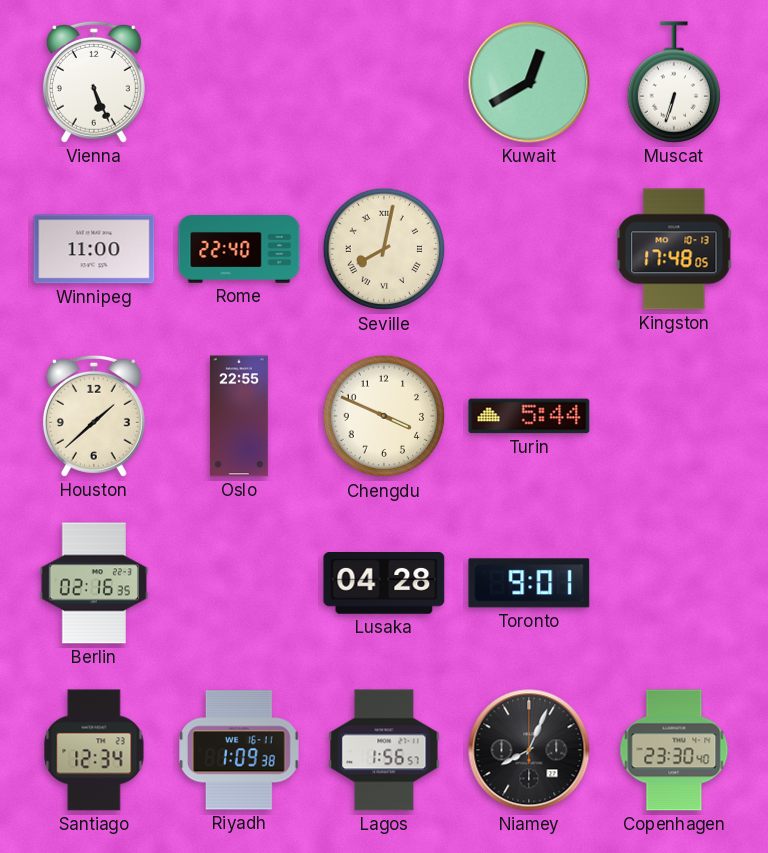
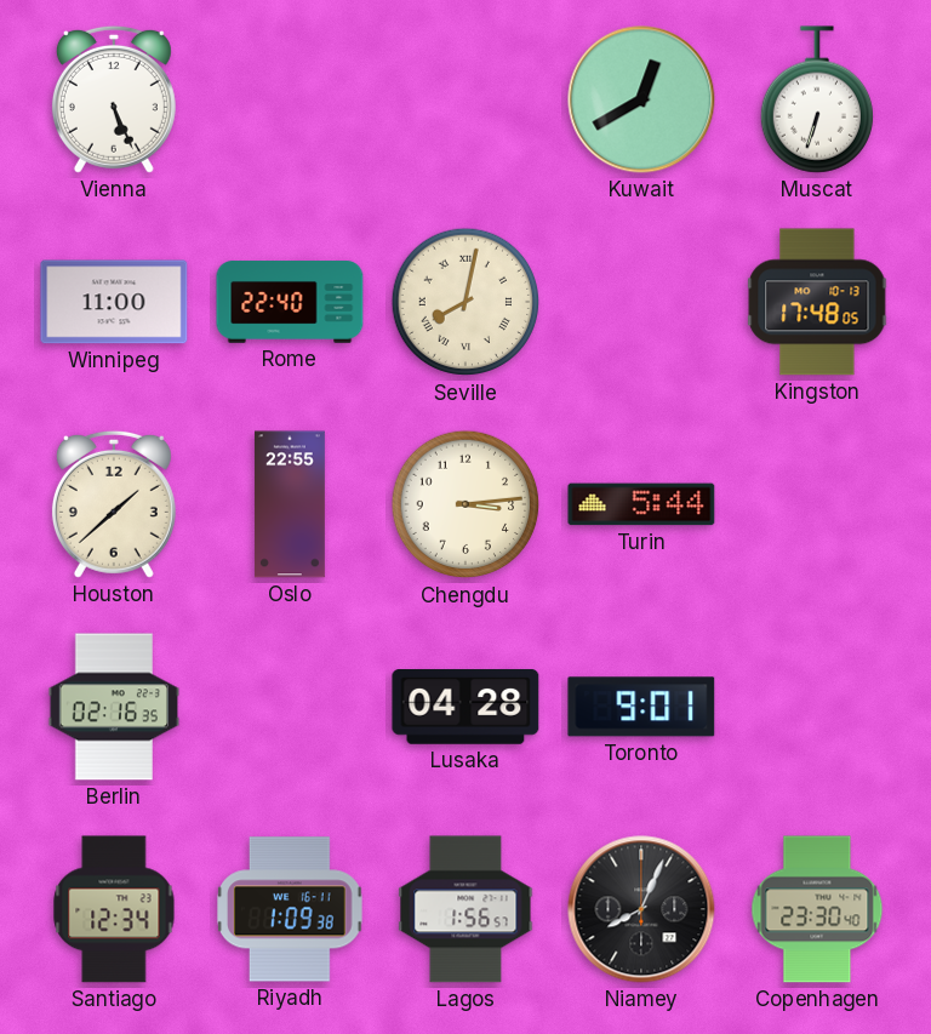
Chengdu: 3:49 -> 3:14
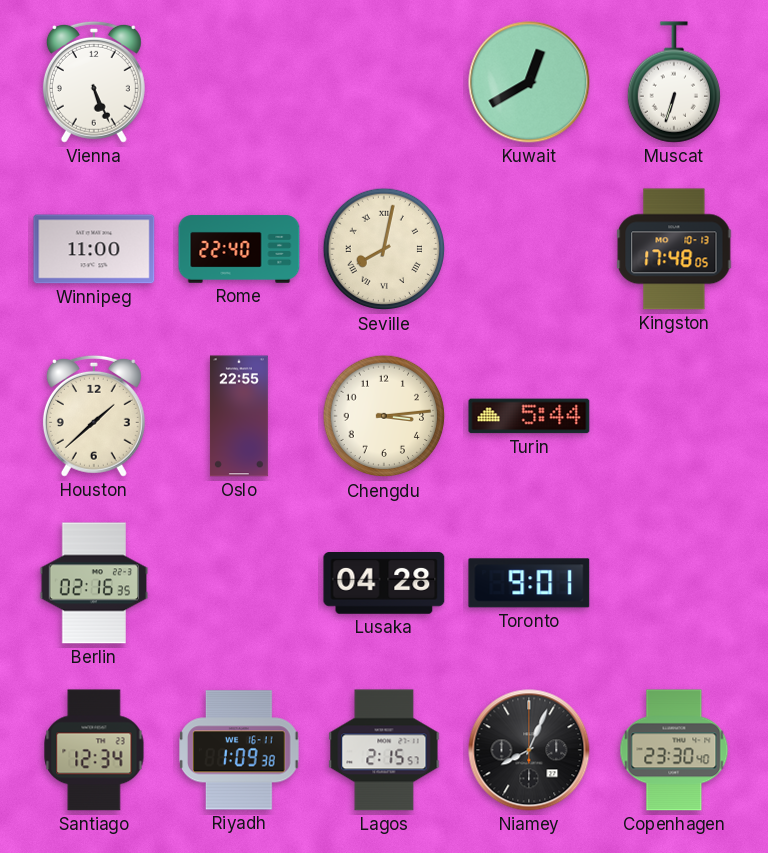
Lagos: 1:56 -> 2:15
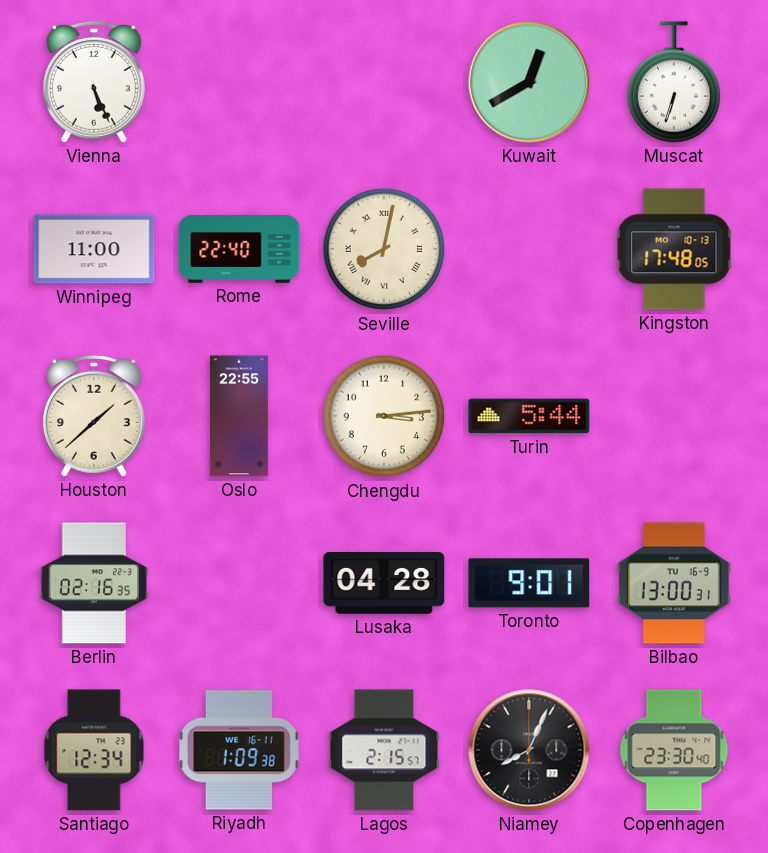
Bilbao: none -> 13:00
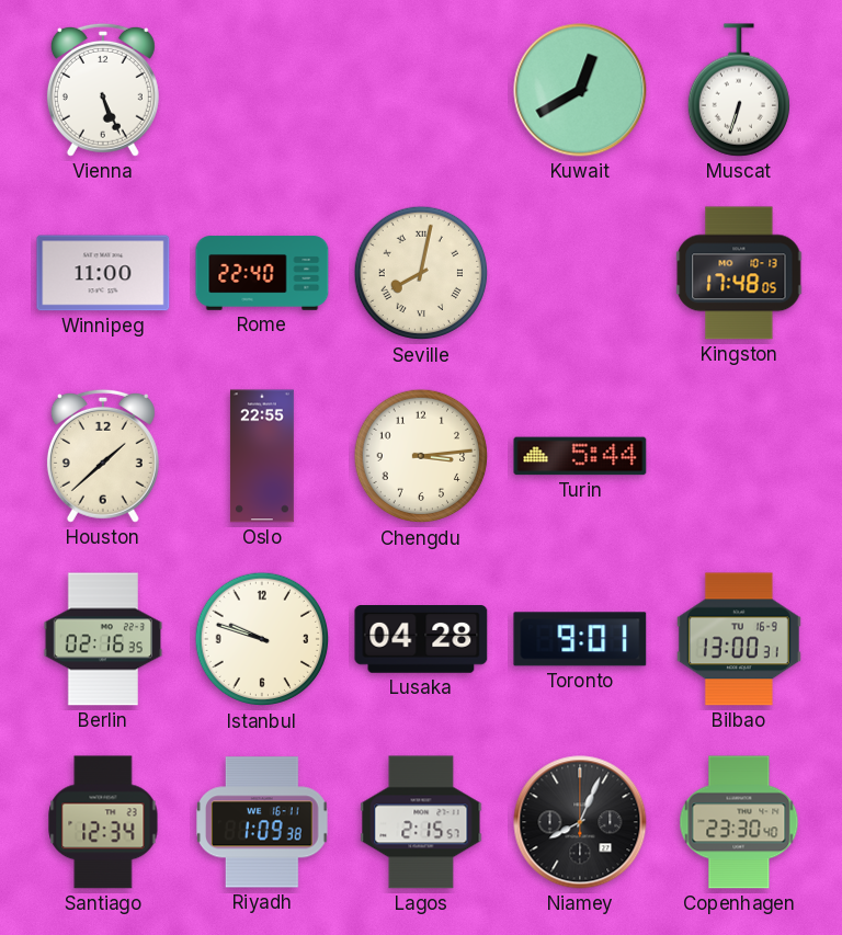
Istanbul: none -> 9:48
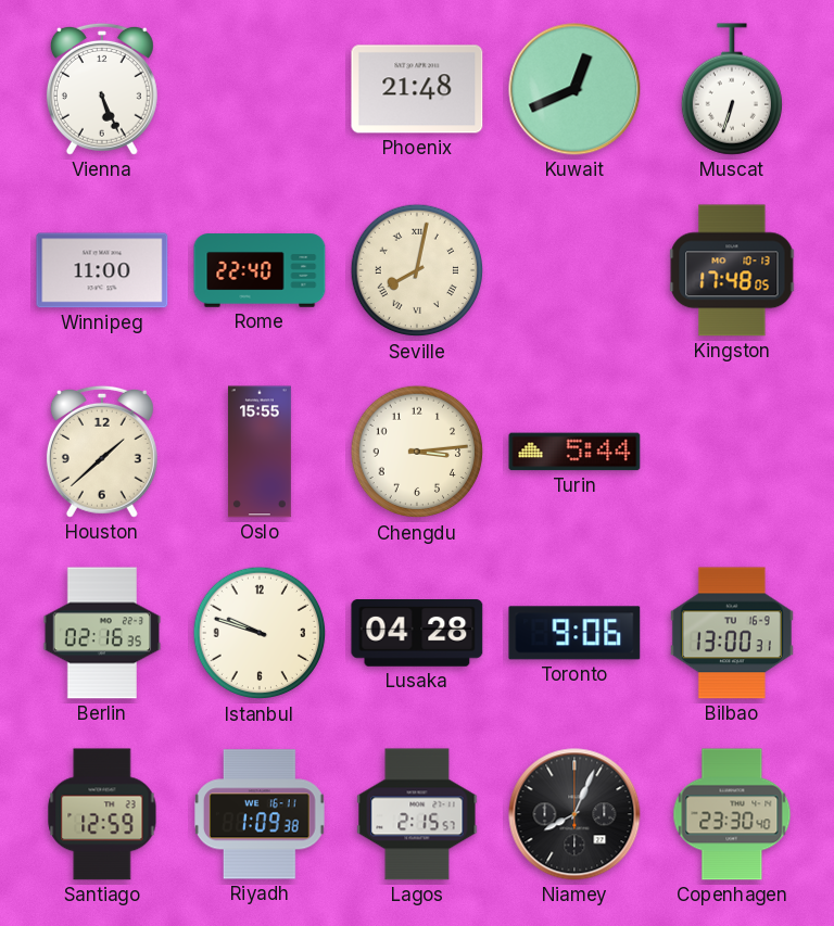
Phoenix: none -> 21:48
Kuwait: 12:40 -> 12:41
Oslo: 22:55 -> 15:55
Toronto: 9:01 -> 9:06
Santiago: 12:34 -> 12:59
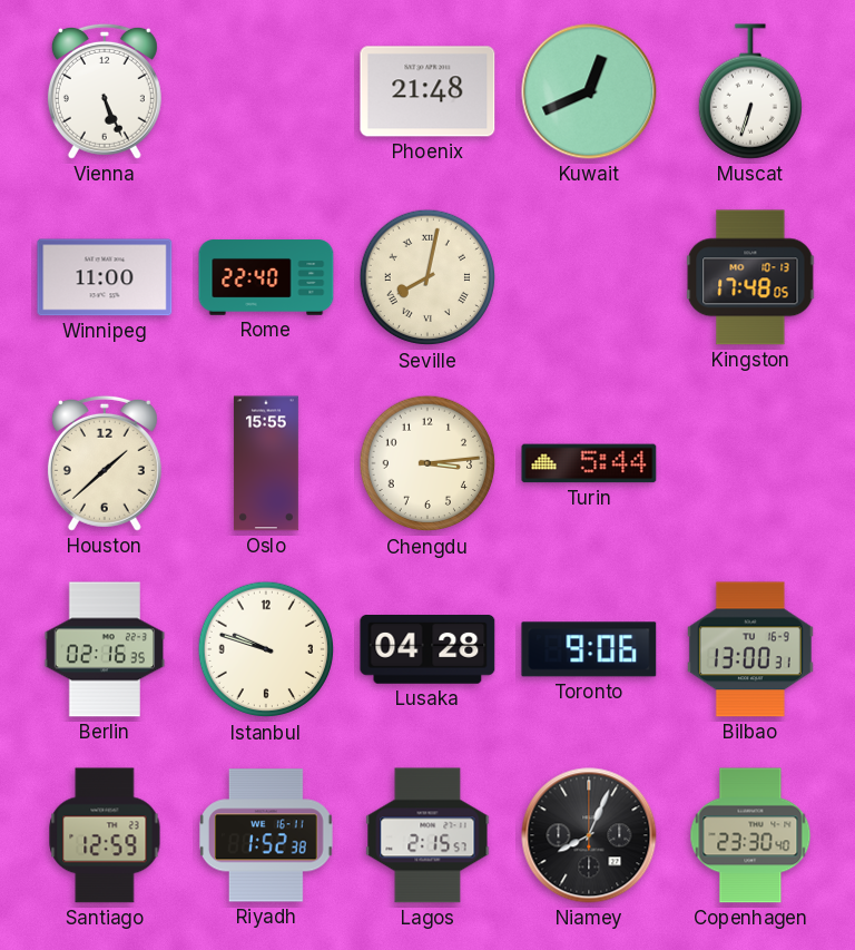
Riyadh: 1:09 -> 1:52
